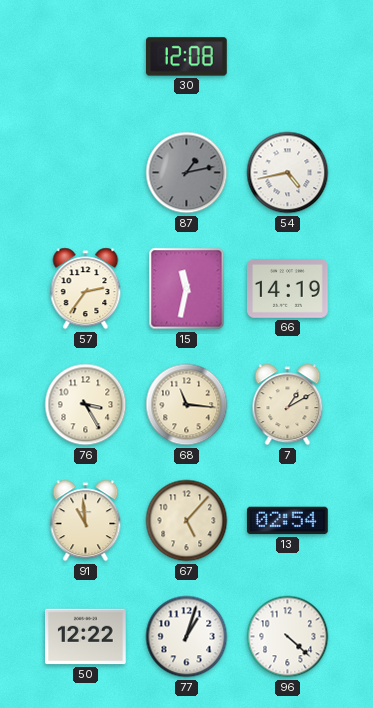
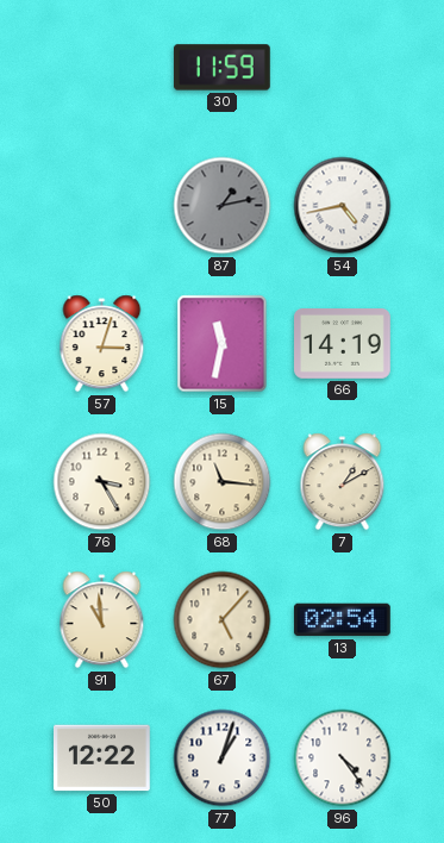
30: 12:08 -> 11:59
57: 2:36 -> 3:03
96: 4:22 -> 4:24
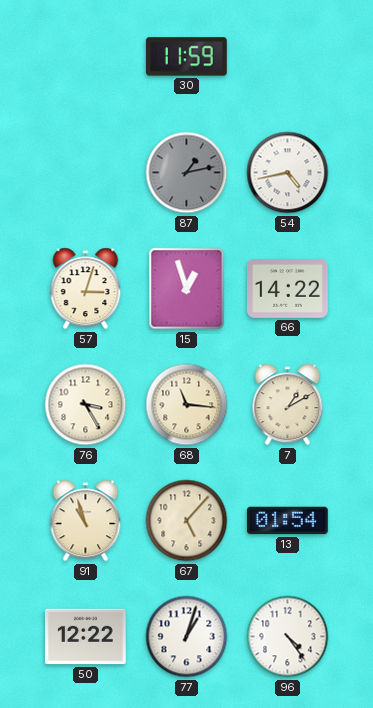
15: 11:32 -> 12:57
66: 14:19 -> 14:22
91: 10:59 -> 10:57
13: 02:54 -> 01:54
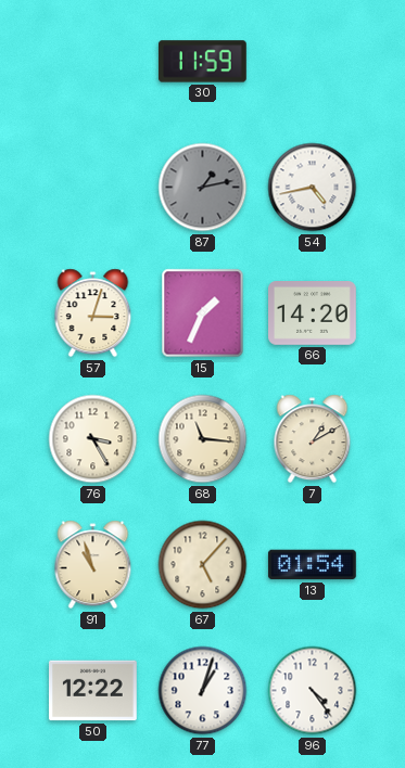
15: 12:57 -> 1:34
66: 14:22 -> 14:20
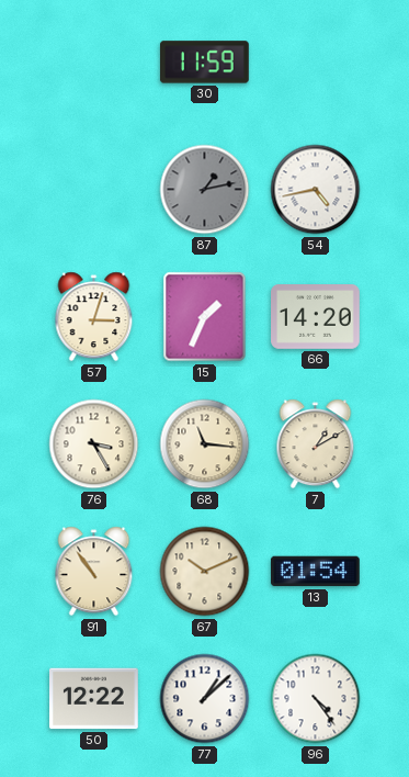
91: 10:57 -> 10:54
67: 5:07 -> 10:11
77: 1:03 -> 1:08
